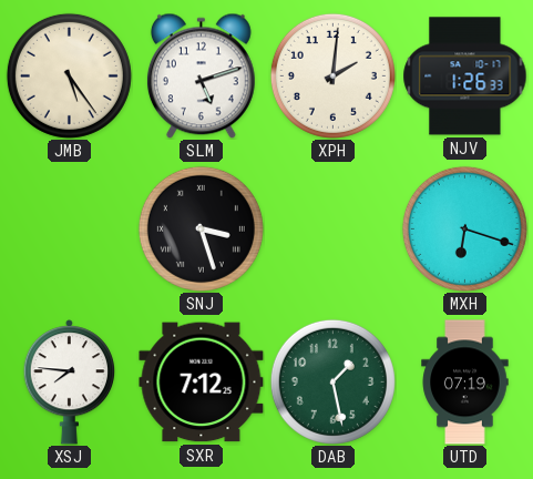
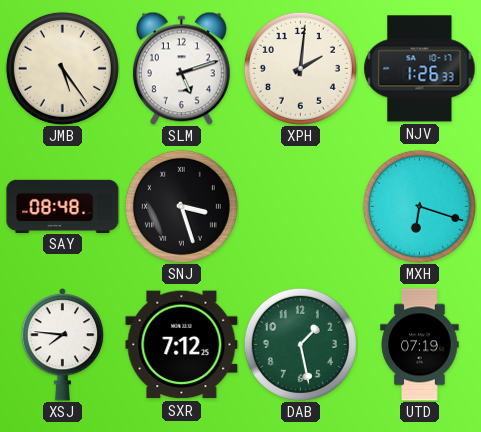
SAY: none -> 08:48
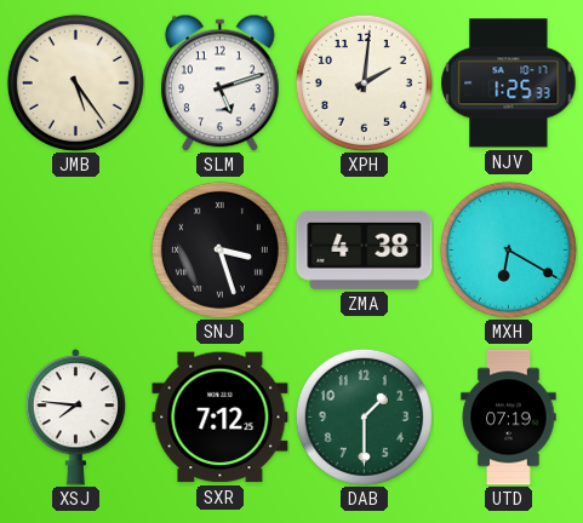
NJV: 1:26 -> 1:25
SAY: 08:48 -> none
ZMA: none -> 4:38
MXH: 6:18 -> 6:20
DAB: 1:28 -> 1:30
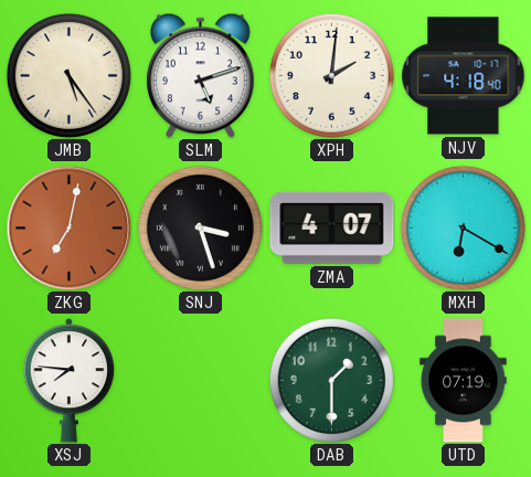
NJV: 1:25 -> 4:18
ZKG: none -> 7:02
ZMA: 4:38 -> 4:07
SXR: 7:12 -> none
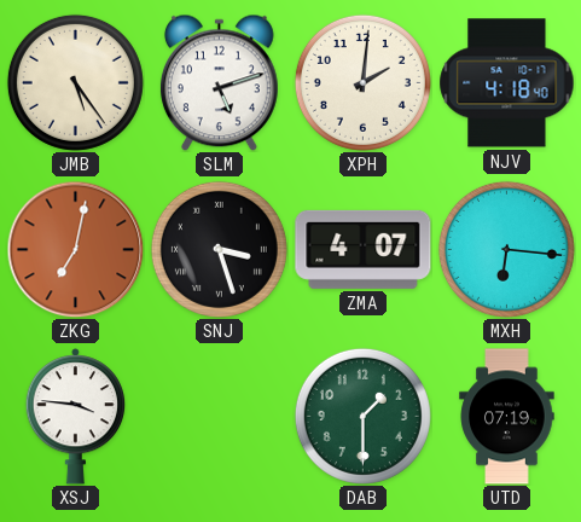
MXH: 6:20 -> 6:16
XSJ: 7:46 -> 3:46
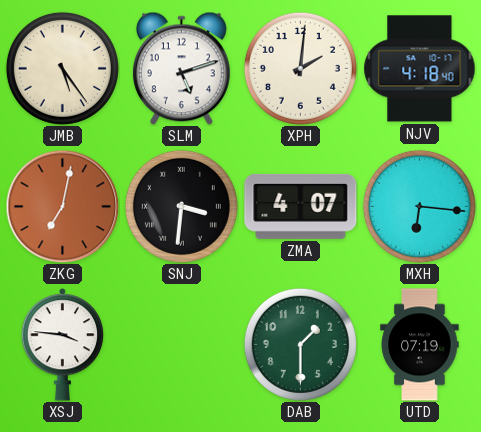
SNJ: 3:27 -> 3:31
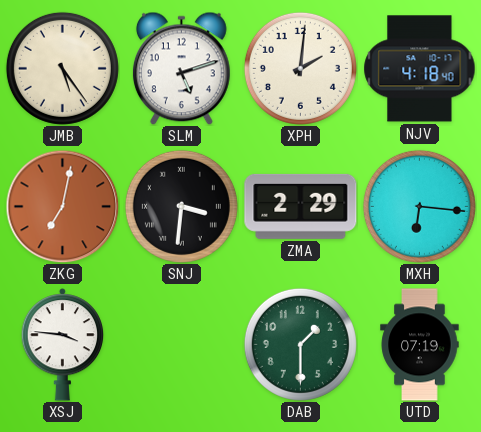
ZMA: 4:07 -> 2:29
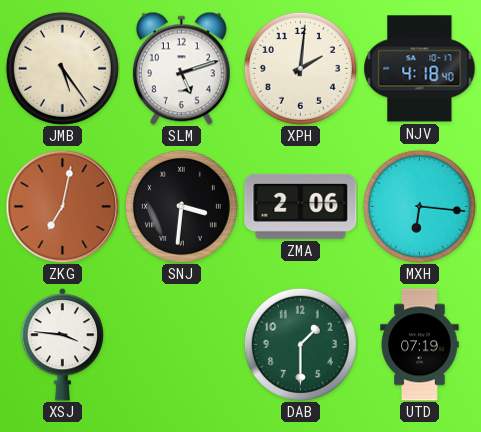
ZMA: 2:29 -> 2:06
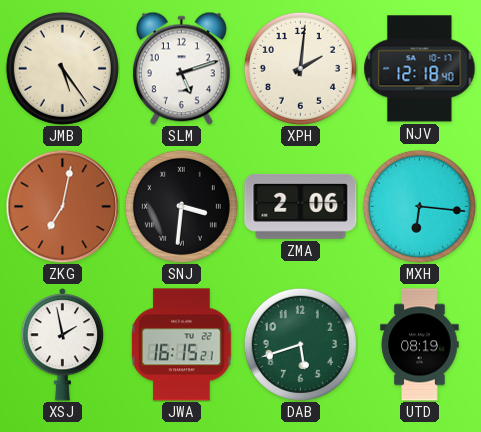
NJV: 4:18 -> 12:18
XSJ: 3:46 -> 1:58
JWA: none -> 16:15
DAB: 1:30 -> 5:42
UTD: 07:19 -> 08:19
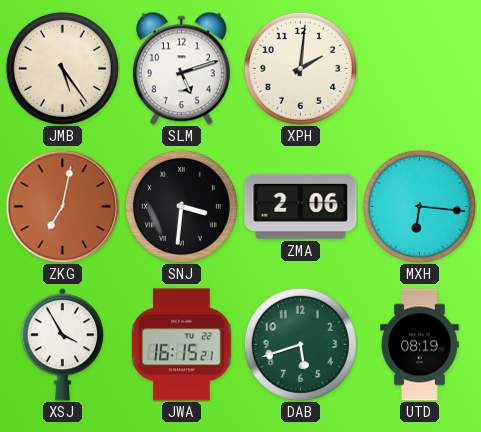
NJV: 12:18 -> none
XSJ: 1:58 -> 3:55
